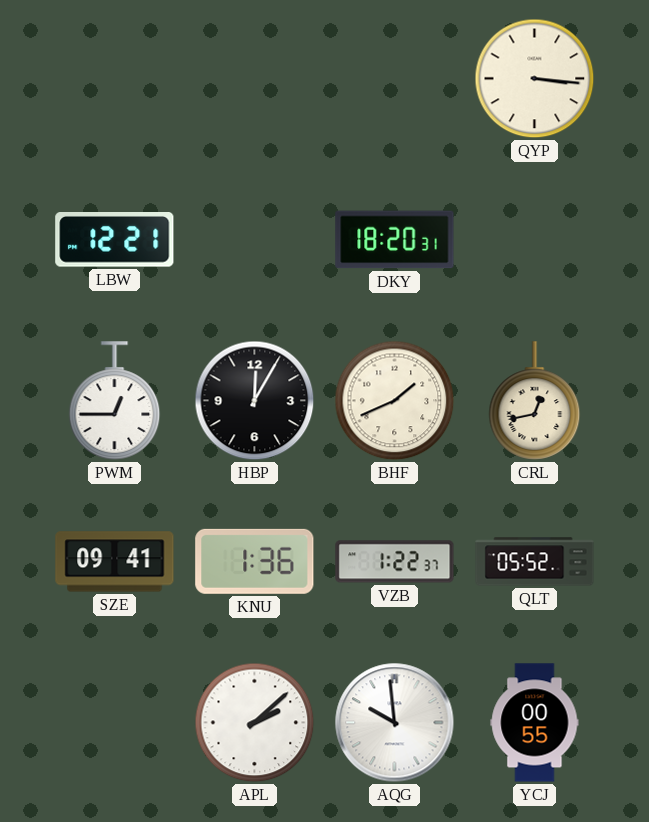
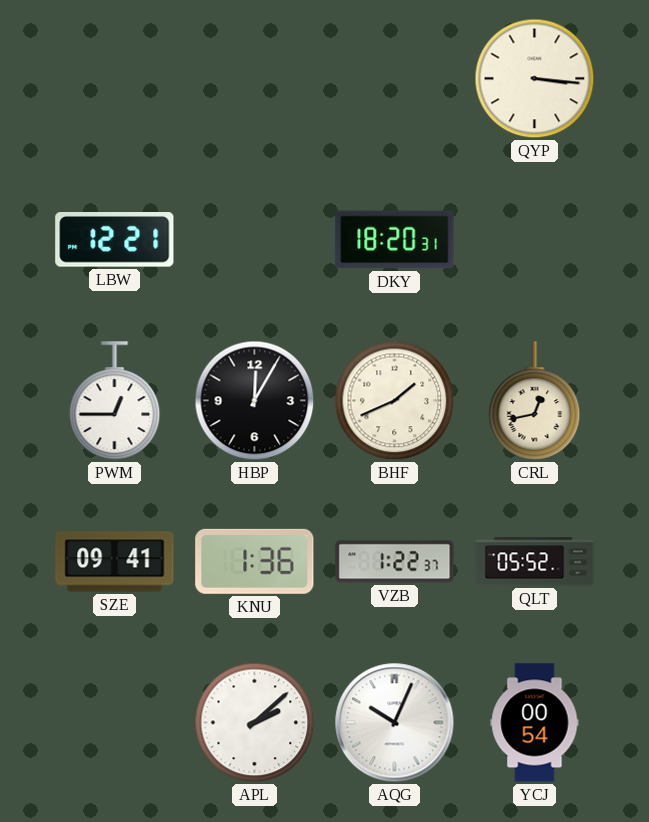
AQG: 9:59 -> 10:04
YCJ: 00:55 -> 00:54
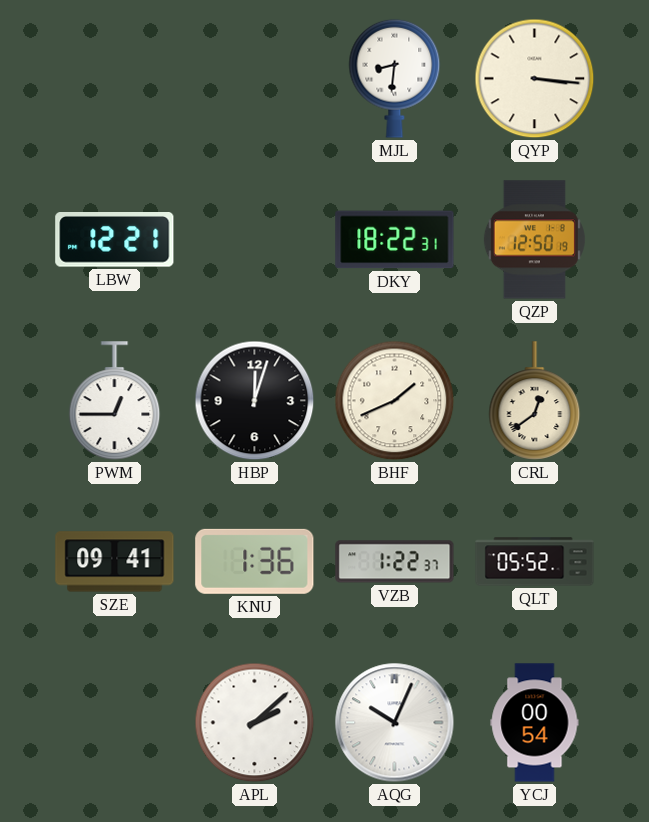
MJL: none -> 8:31
DKY: 18:20 -> 18:22
QZP: none -> 12:50
HBP: 12:05 -> 12:03
CRL: 12:43 -> 12:39
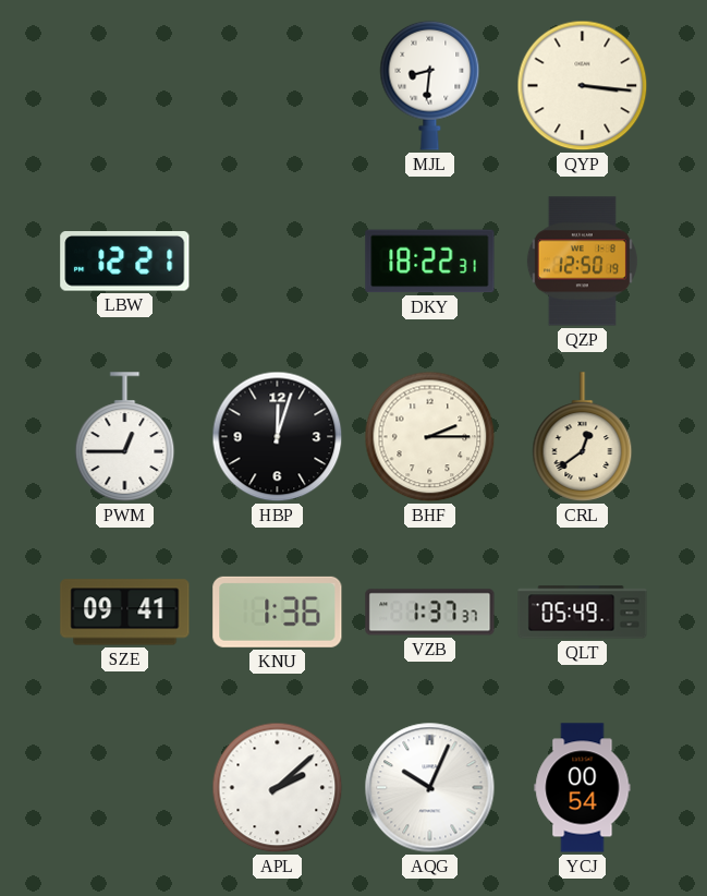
BHF: 1:41 -> 2:15
VZB: 1:22 -> 1:37
QLT: 05:52 -> 05:49
